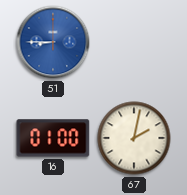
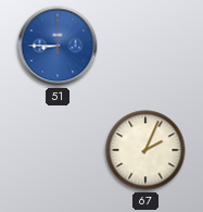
16: 01:00 -> none
67: 2:02 -> 2:04
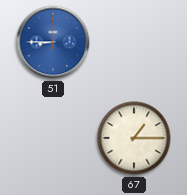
67: 2:04 -> 1:15
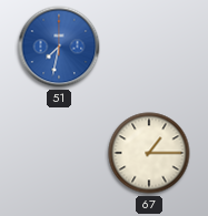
51: 8:45 -> 7:32
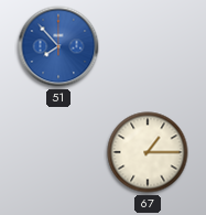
51: 7:32 -> 7:53
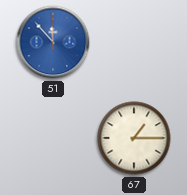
51: 7:53 -> 11:53
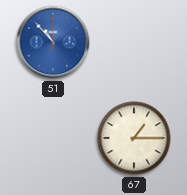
51: 11:53 -> 10:53
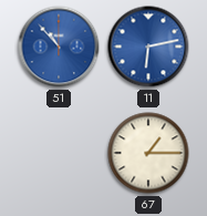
11: none -> 6:13
